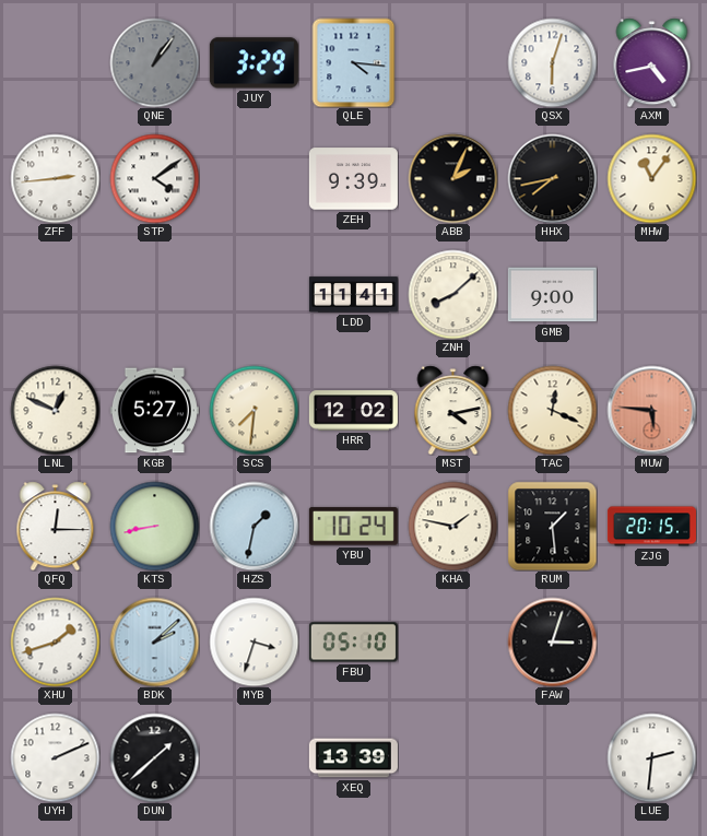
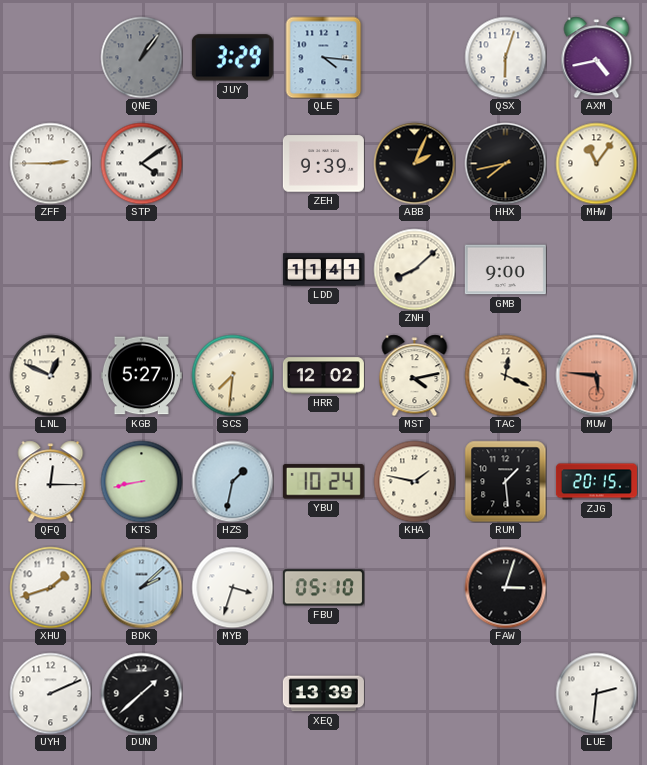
ZFF: 2:44 -> 2:45
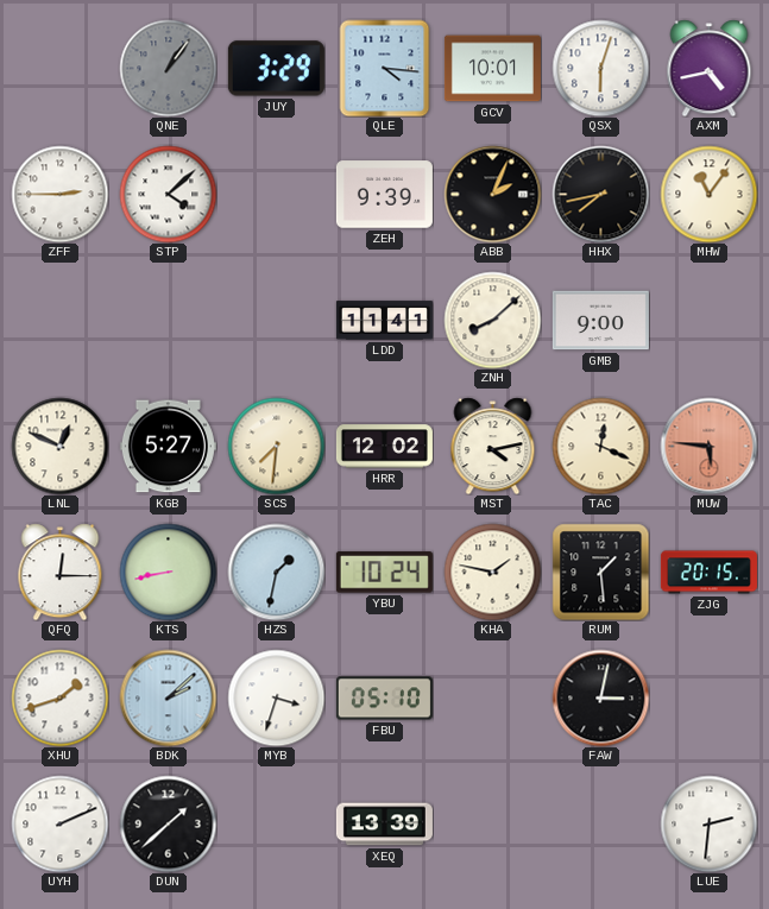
GCV: none -> 10:01
STP: 4:09 -> 4:08
FAW: 3:03 -> 3:02
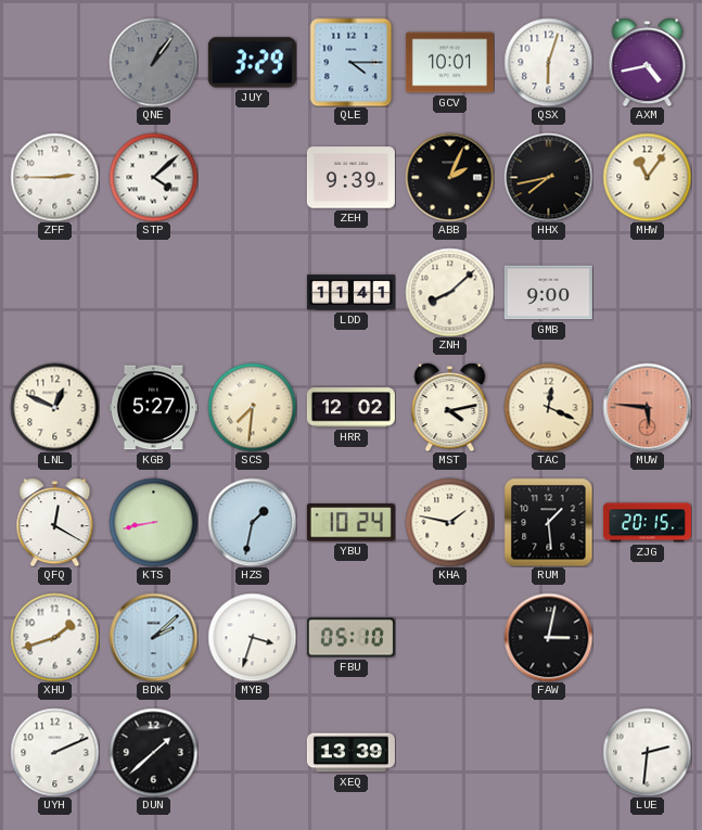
QLE: 4:16 -> 4:15
QFQ: 12:15 -> 12:20
